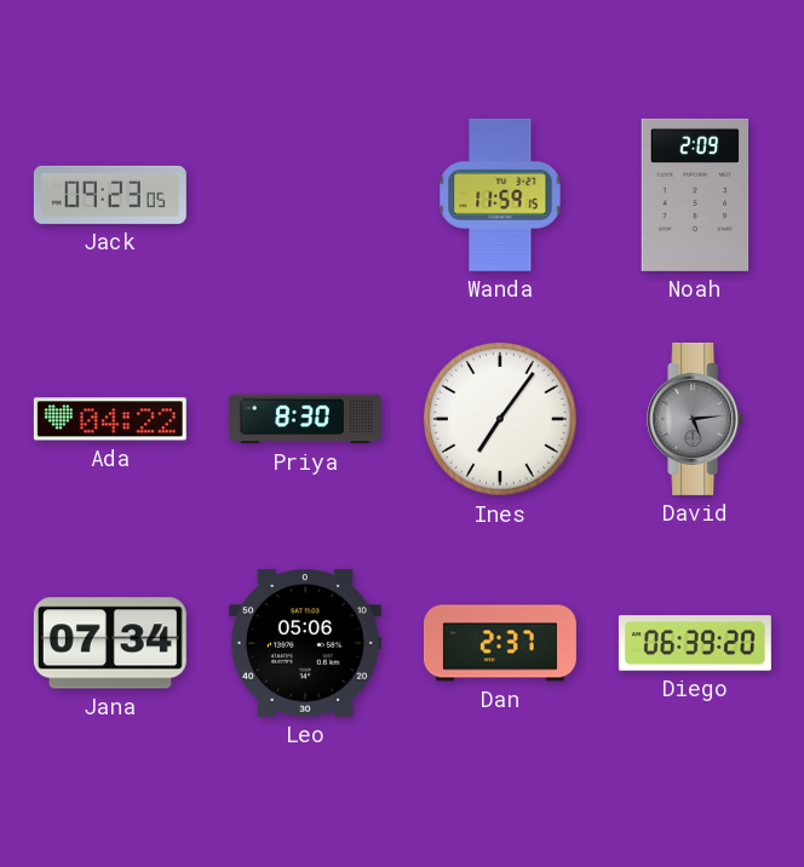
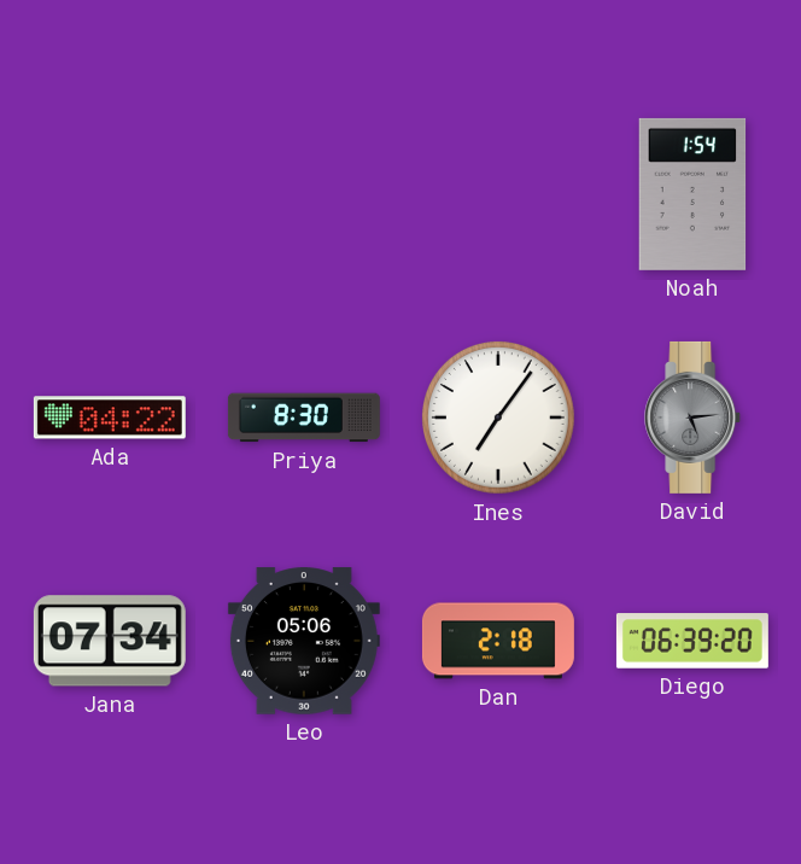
Jack: 09:23 -> none
Wanda: 11:59 -> none
Noah: 2:09 -> 1:54
Dan: 2:37 -> 2:18
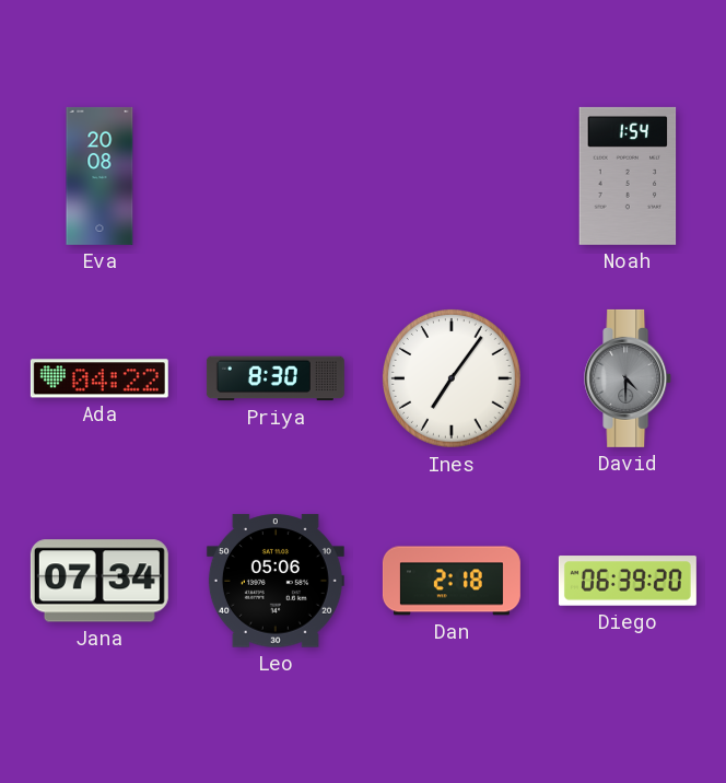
Eva: none -> 20:08
David: 5:14 -> 4:30
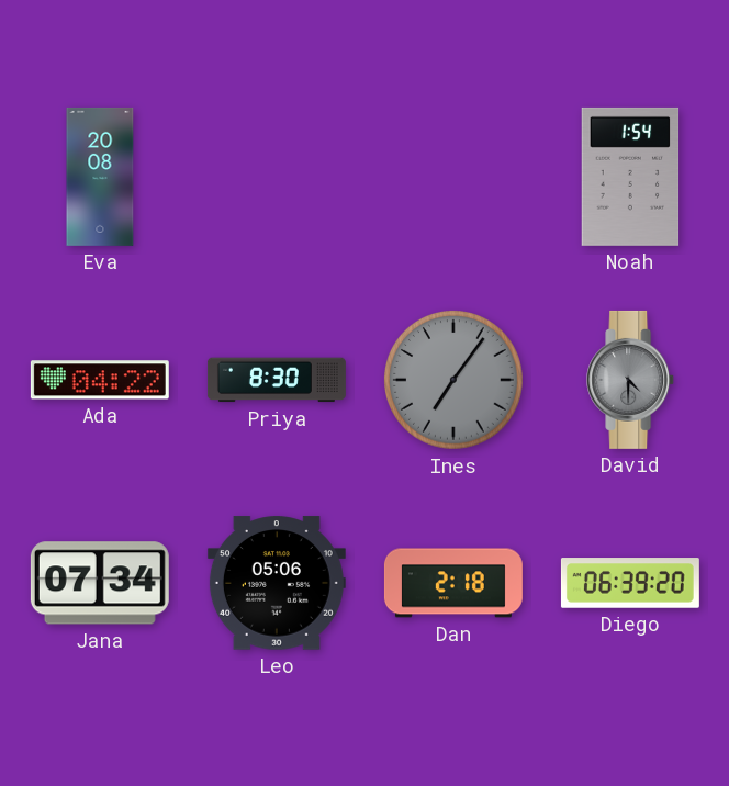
Ines dial: white -> grey
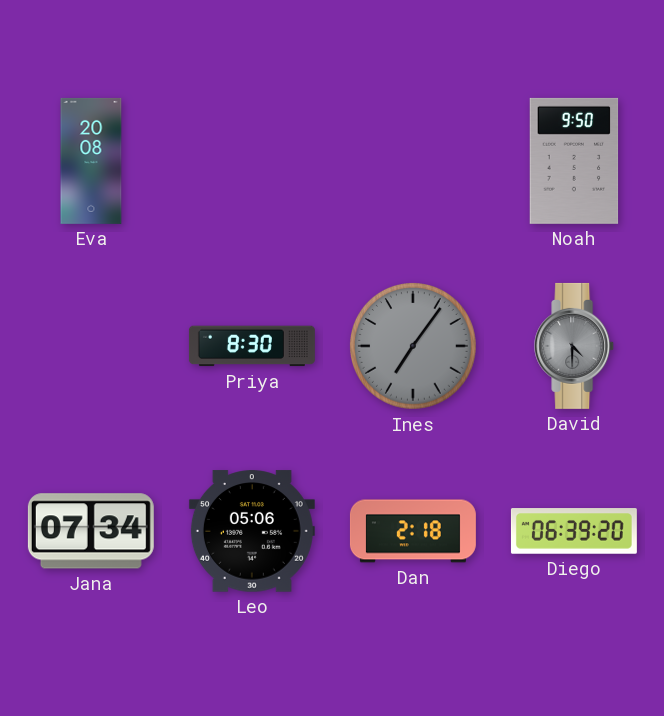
Noah: 1:54 -> 9:50
Ada: 04:22 -> none
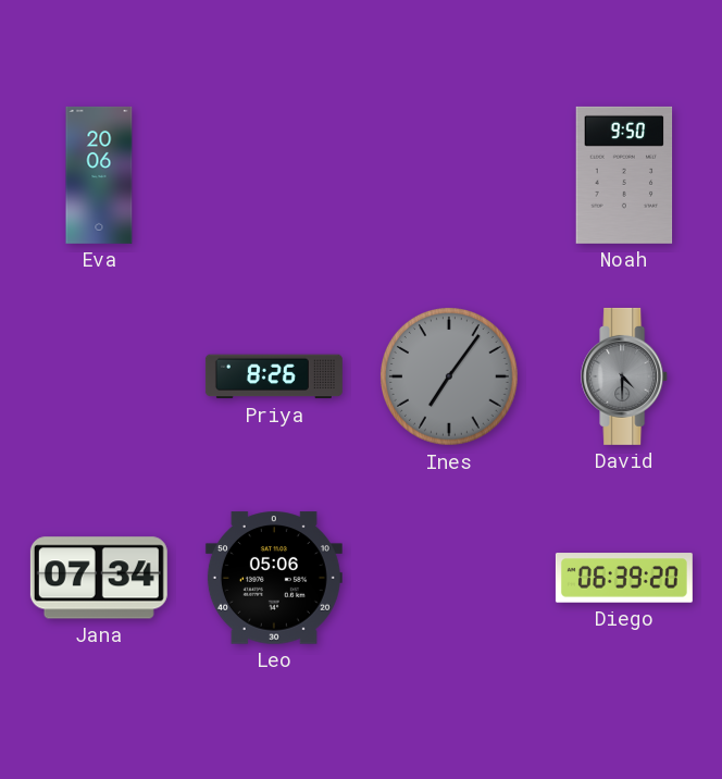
Eva: 20:08 -> 20:06
Priya: 8:30 -> 8:26
Dan: 2:18 -> none
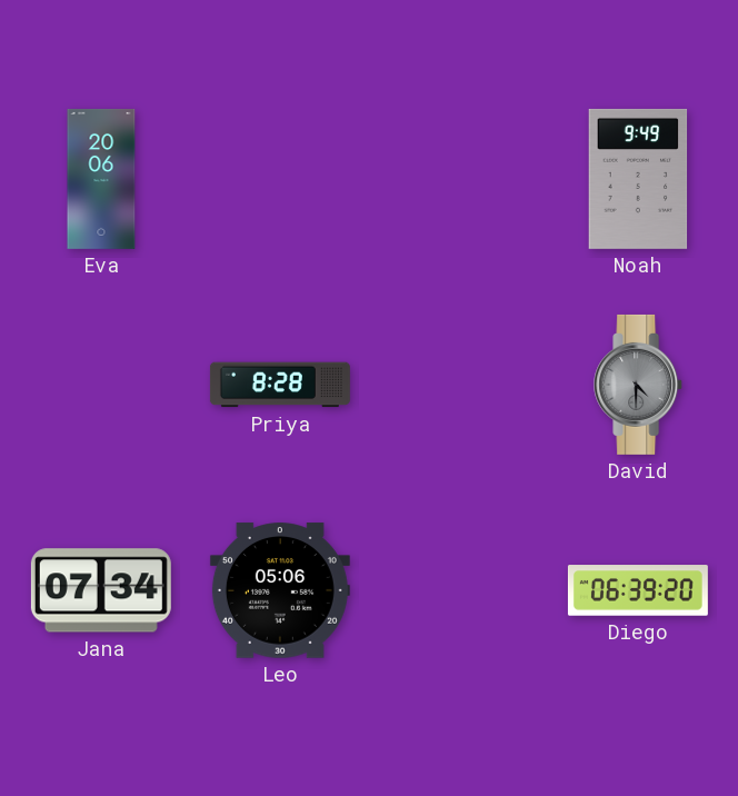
Noah: 9:50 -> 9:49
Priya: 8:26 -> 8:28
Ines: 7:06 -> none
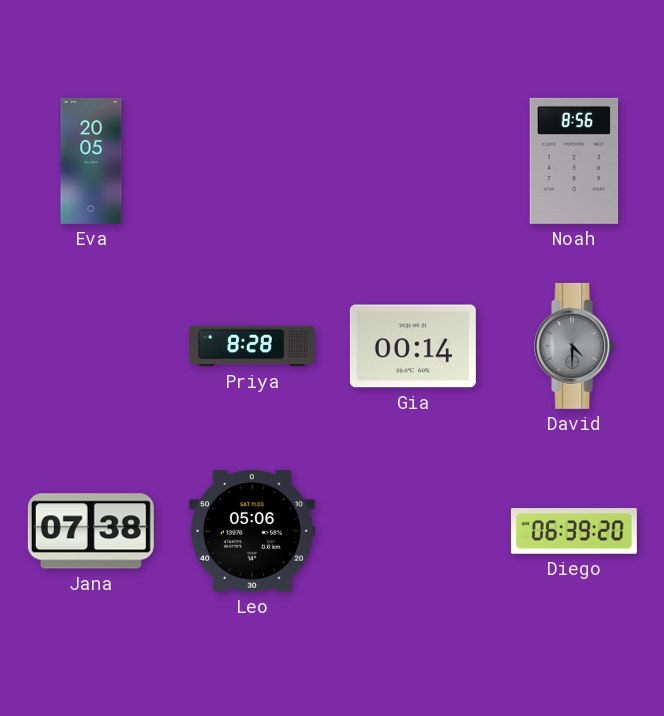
Eva: 20:06 -> 20:05
Noah: 9:49 -> 8:56
Gia: none -> 00:14
Jana: 07:34 -> 07:38
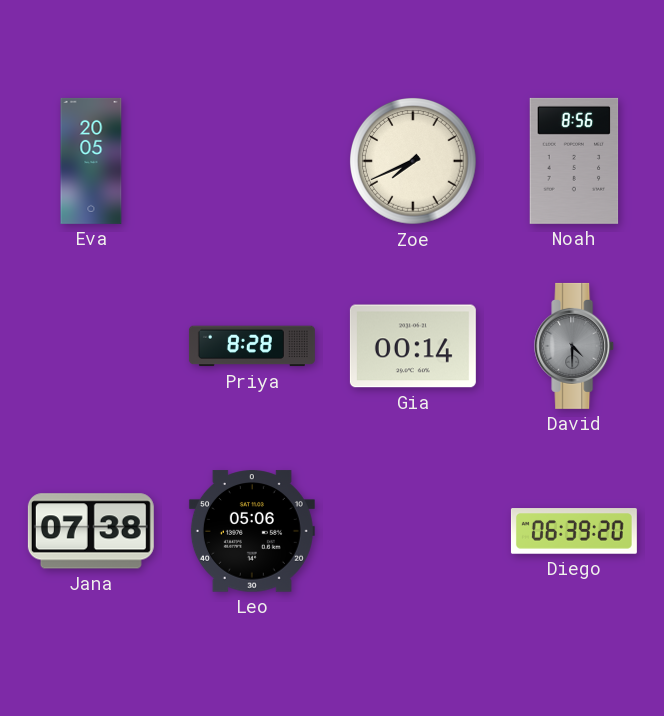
Zoe: none -> 7:41
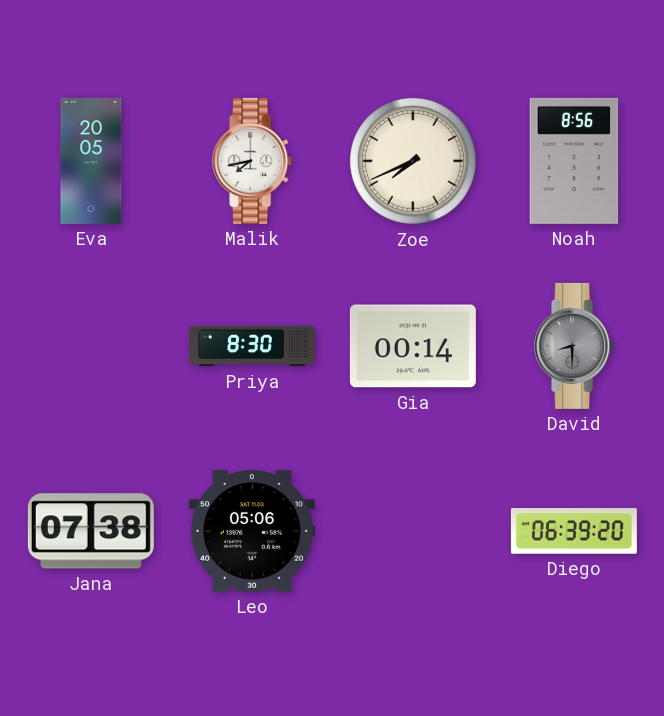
Malik: none -> 7:43
Priya: 8:28 -> 8:30
David: 4:30 -> 8:30
